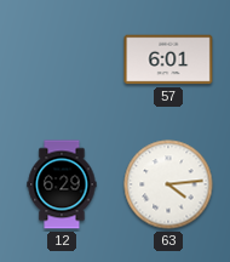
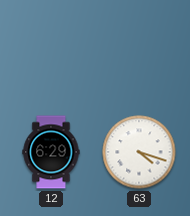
57: 6:01 -> none
63: 4:14 -> 4:18
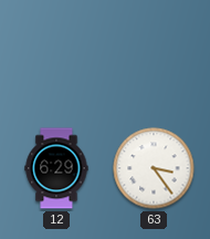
63: 4:18 -> 3:24
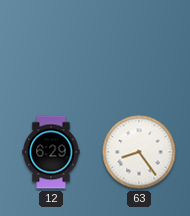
63: 3:24 -> 8:24
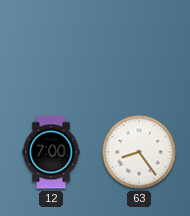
12: 6:29 -> 7:00
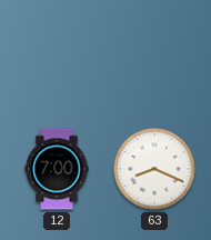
63: 8:24 -> 8:19
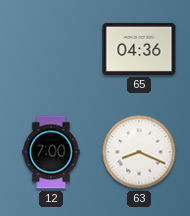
65: none -> 04:36
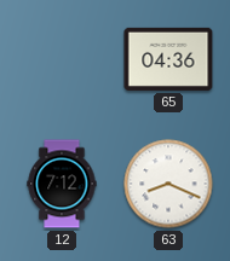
12: 7:00 -> 7:12
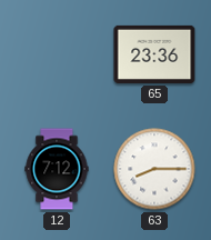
65: 04:36 -> 23:36
63: 8:19 -> 8:15
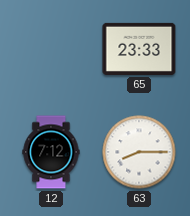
65: 23:36 -> 23:33
